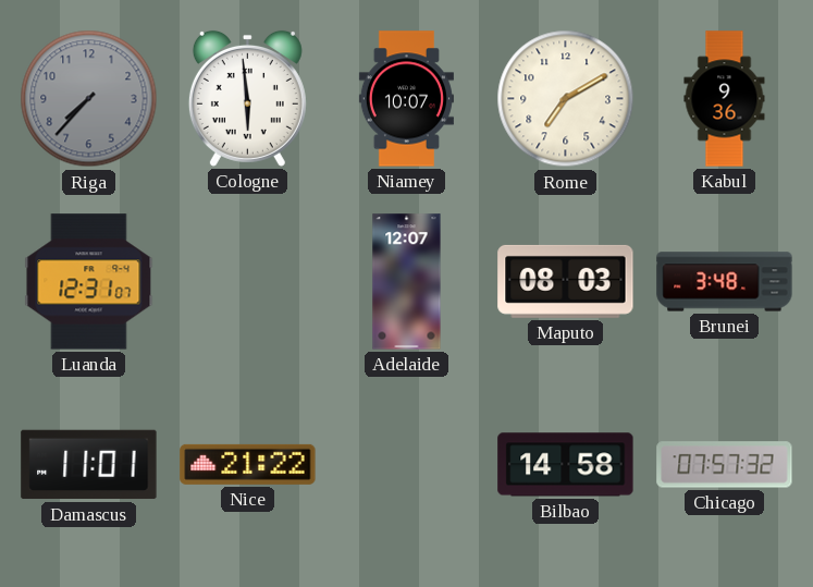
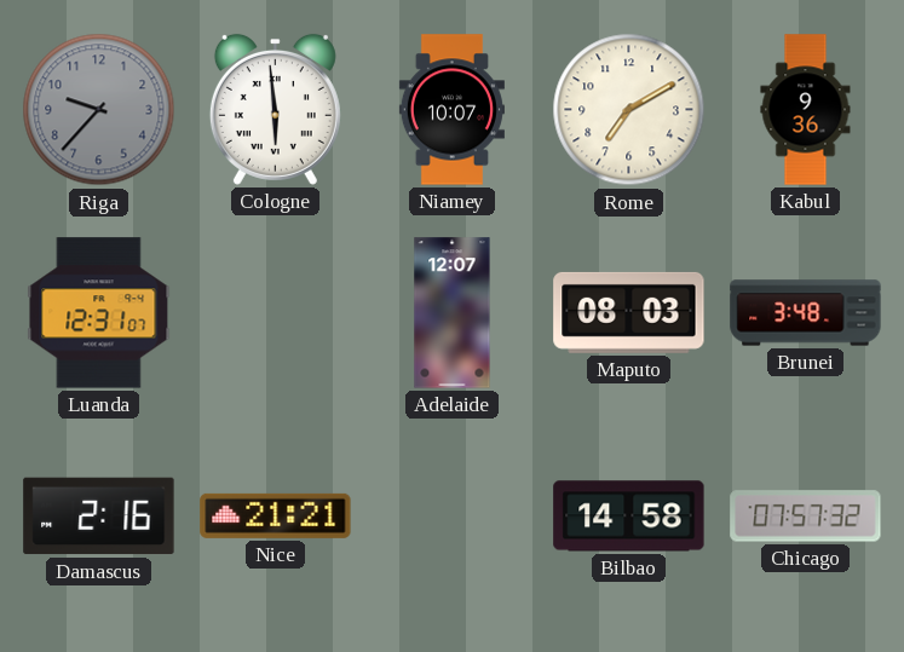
Riga: 7:37 -> 9:37
Damascus: 11:01 -> 2:16
Nice: 21:22 -> 21:21
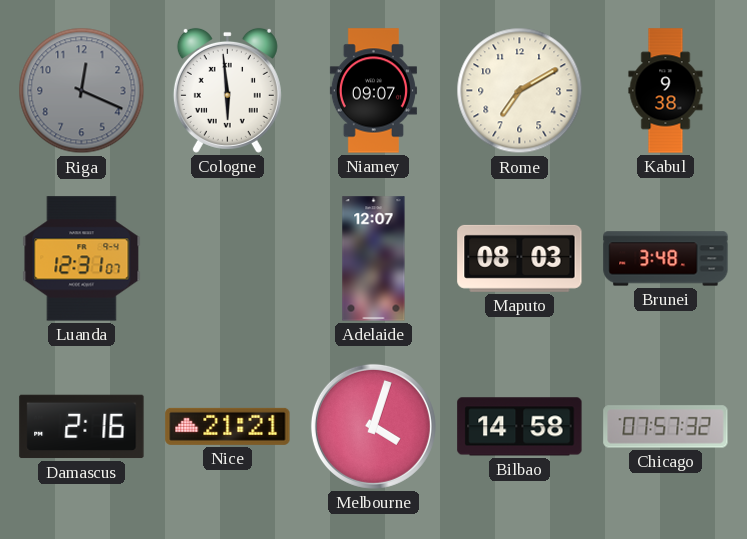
Riga: 9:37 -> 12:19
Niamey: 10:07 -> 09:07
Kabul: 9:36 -> 9:38
Melbourne: none -> 4:03
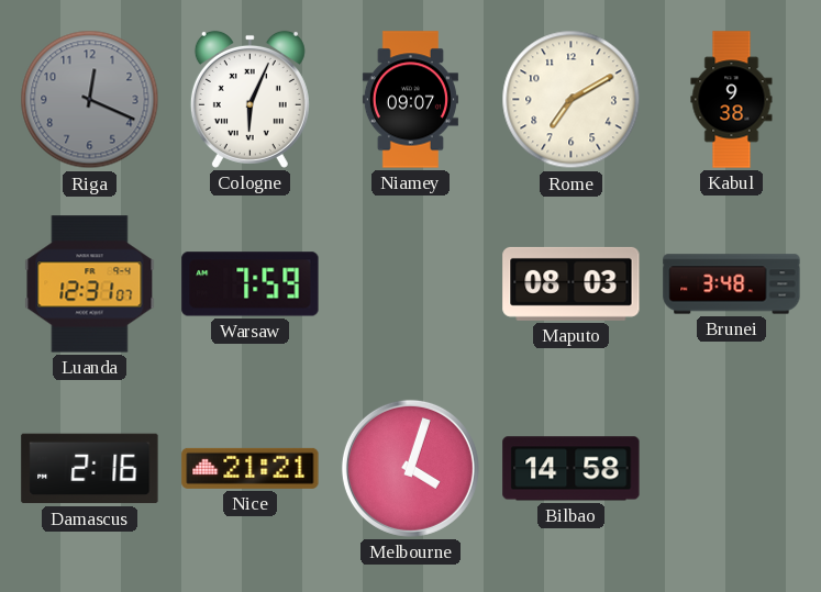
Cologne: 5:59 -> 6:04
Warsaw: none -> 7:59
Adelaide: 12:07 -> none
Chicago: 07:57 -> none
